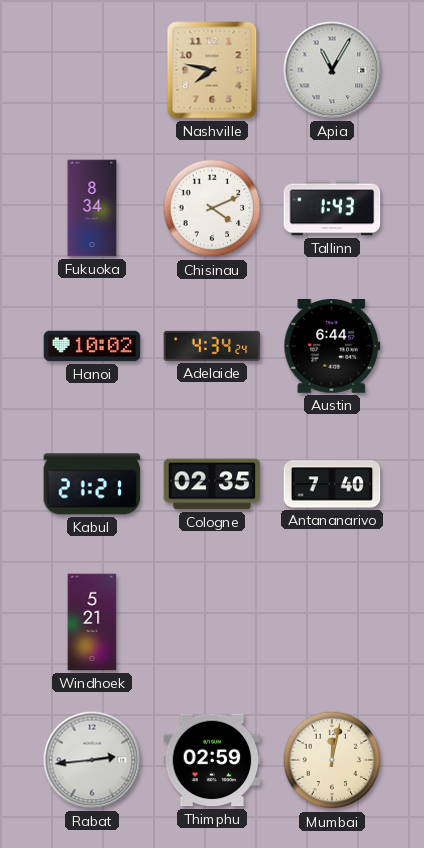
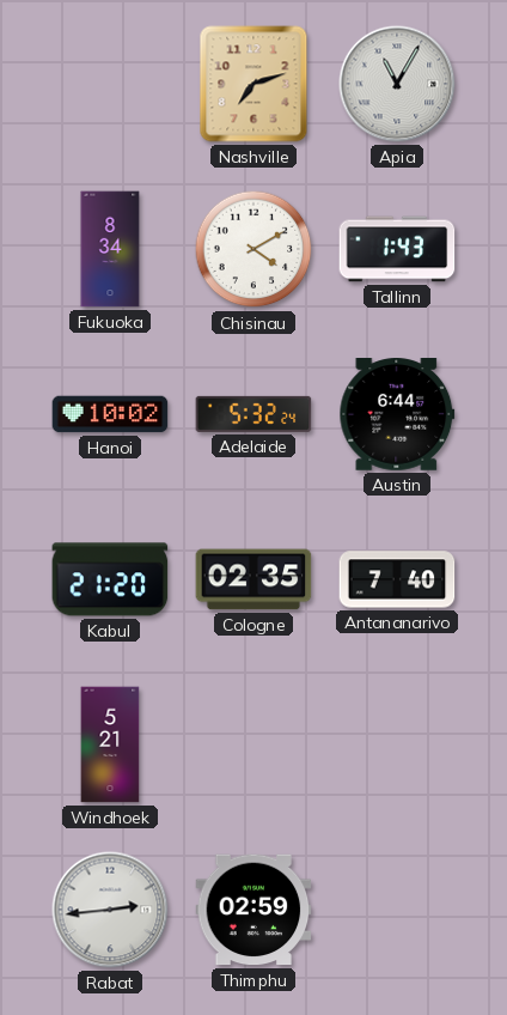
Nashville: 7:47 -> 7:12
Chisinau: 4:11 -> 4:10
Adelaide: 4:34 -> 5:32
Kabul: 21:21 -> 21:20
Mumbai: 12:02 -> none
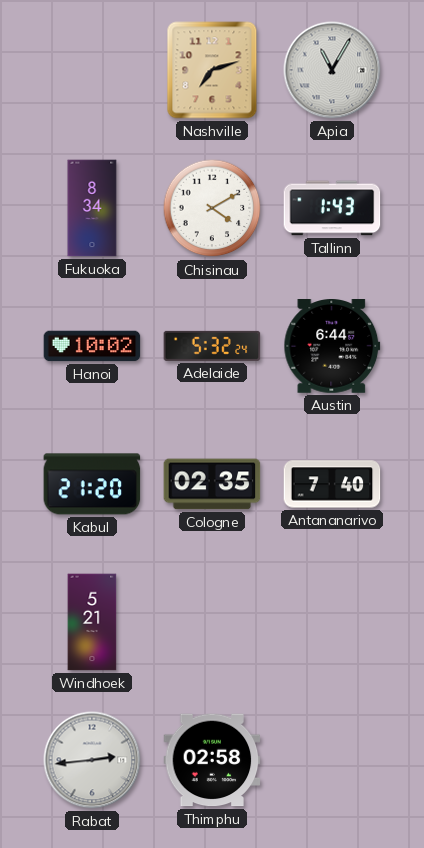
Thimphu: 02:59 -> 02:58
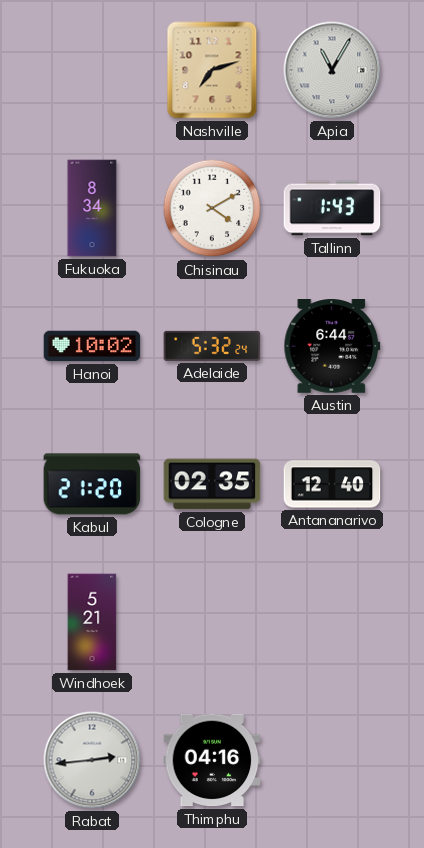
Antananarivo: 7:40 -> 12:40
Thimphu: 02:58 -> 04:16
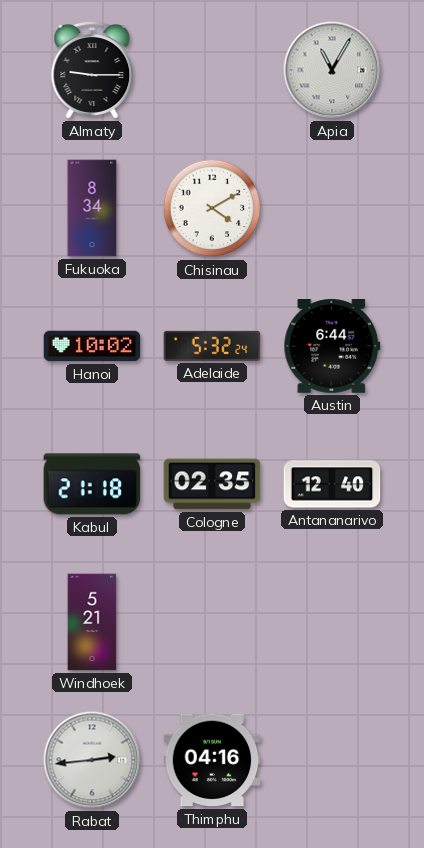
Almaty: none -> 9:15
Nashville: 7:12 -> none
Tallinn: 1:43 -> none
Kabul: 21:20 -> 21:18
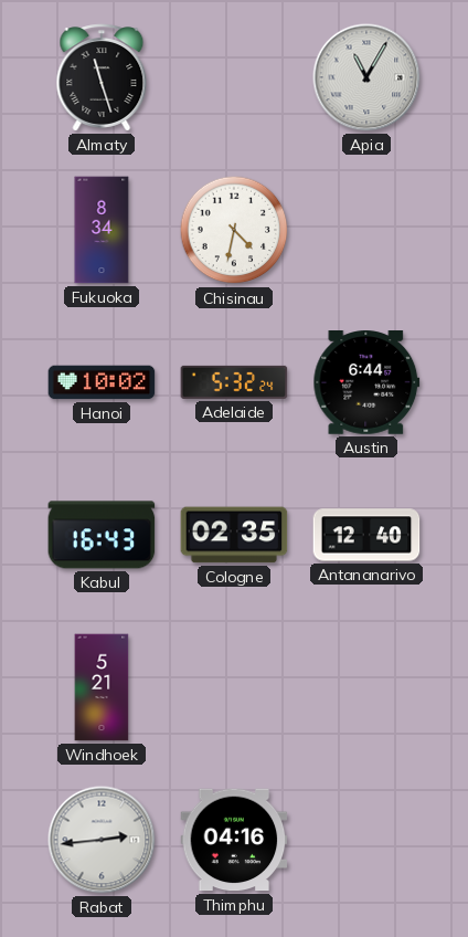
Almaty: 9:15 -> 11:27
Chisinau: 4:10 -> 4:32
Kabul: 21:18 -> 16:43
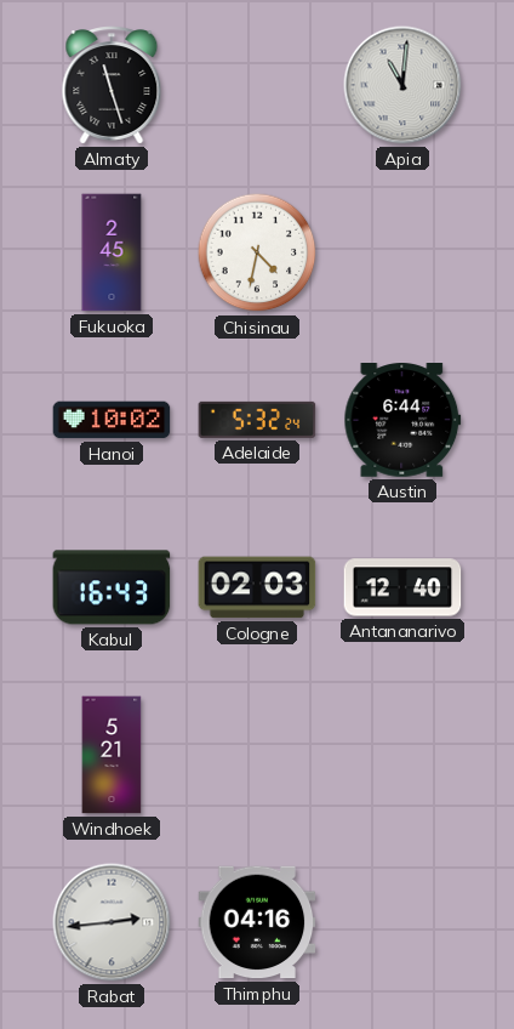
Apia: 11:05 -> 11:01
Fukuoka: 8:34 -> 2:45
Cologne: 02:35 -> 02:03
